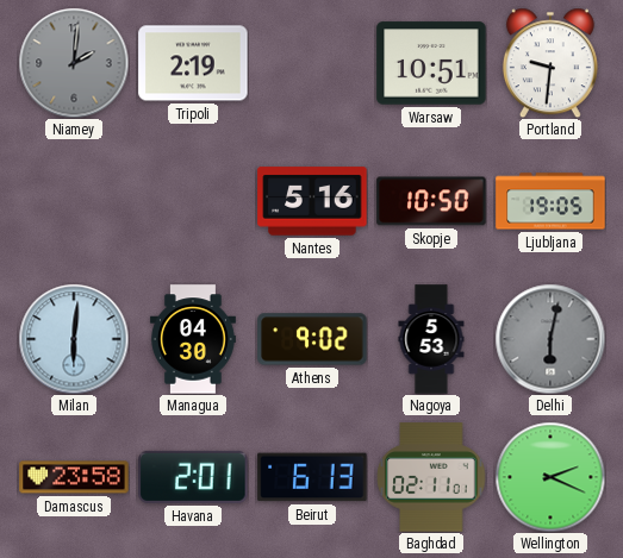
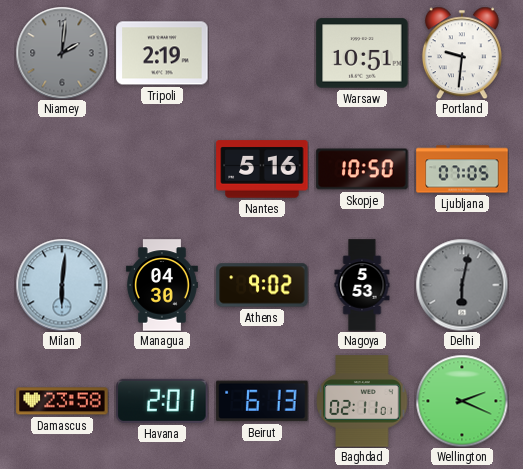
Ljubljana: 19:05 -> 07:05
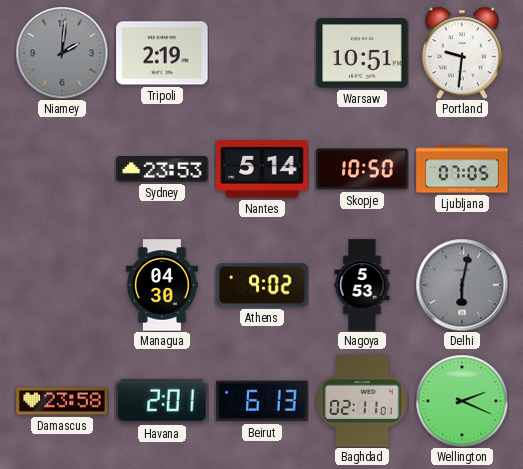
Sydney: none -> 23:53
Nantes: 5:16 -> 5:14
Milan: 6:01 -> none
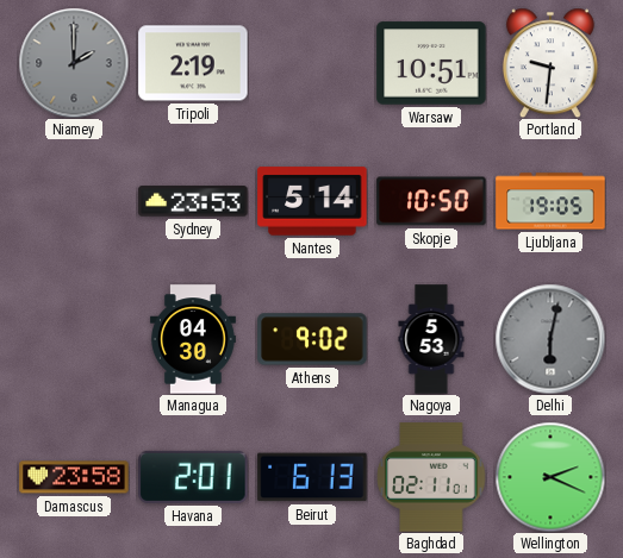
Niamey: 2:01 -> 2:00
Ljubljana: 07:05 -> 19:05
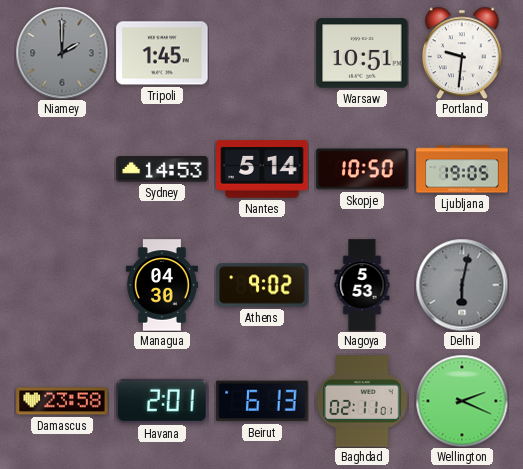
Tripoli: 2:19 -> 1:45
Sydney: 23:53 -> 14:53
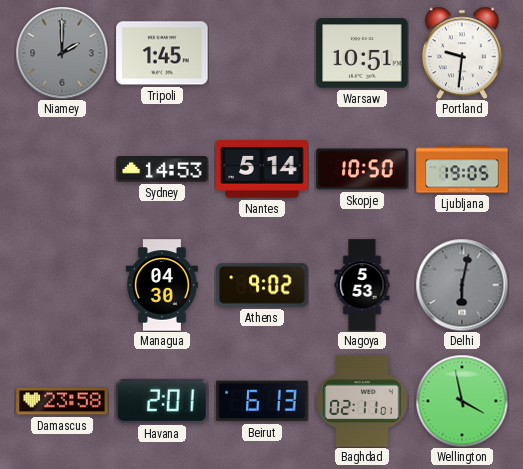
Wellington: 2:19 -> 3:58
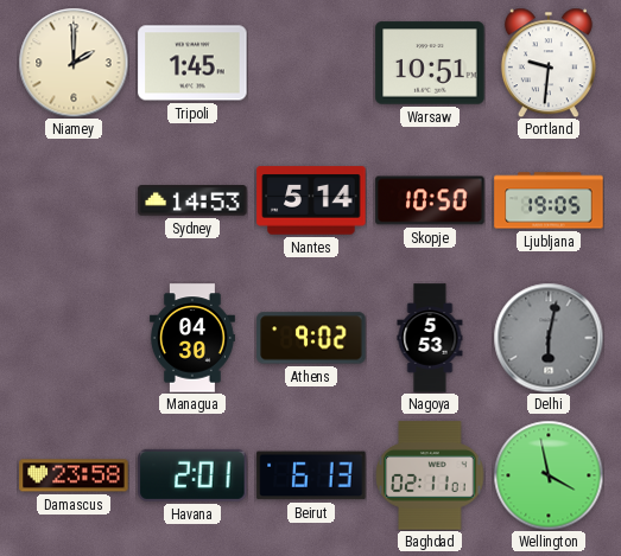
Niamey dial: grey -> cream
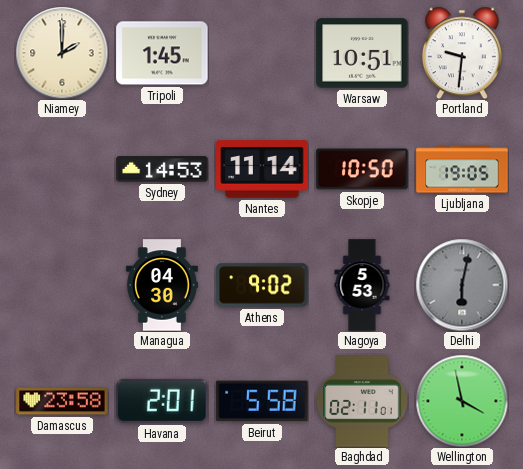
Nantes: 5:14 -> 11:14
Beirut: 6:13 -> 5:58
